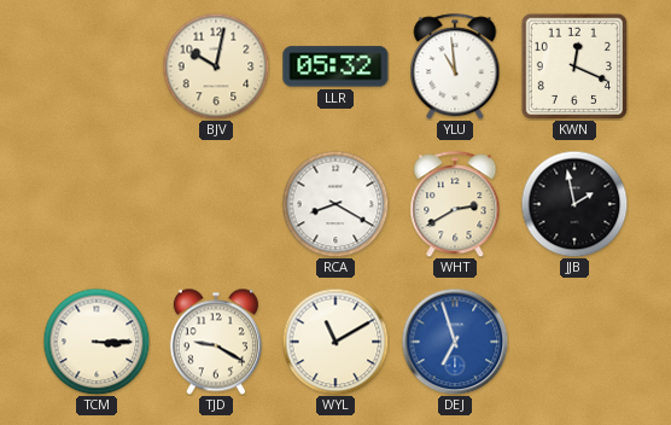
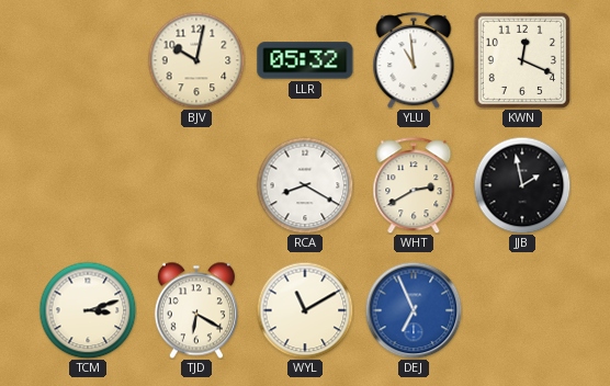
TCM: 3:15 -> 3:12
TJD: 9:20 -> 6:20
DEJ: 6:57 -> 6:56
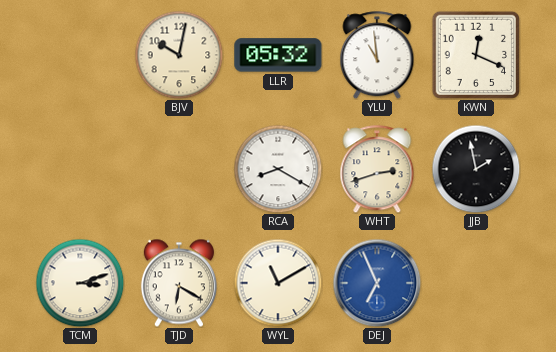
WHT: 2:40 -> 2:42
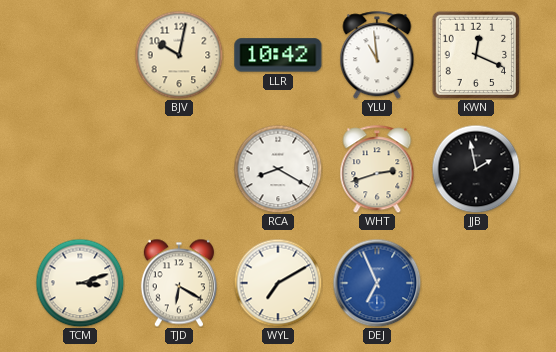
LLR: 05:32 -> 10:42
WYL: 11:10 -> 7:10
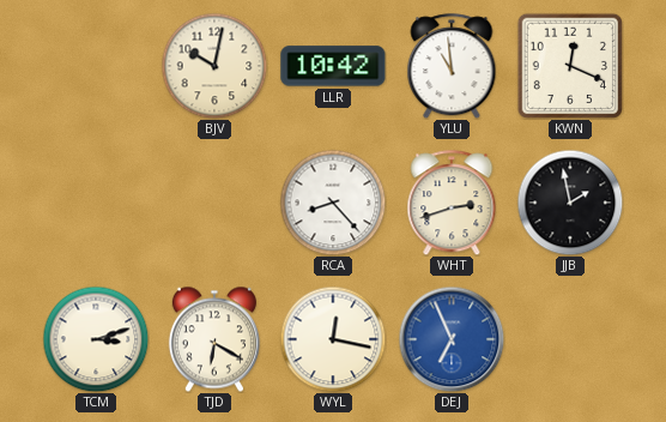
RCA: 8:20 -> 8:23
WYL: 7:10 -> 12:17
